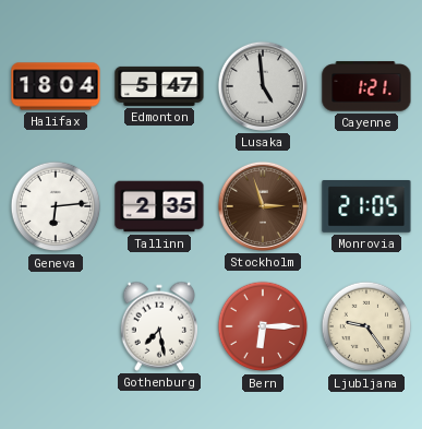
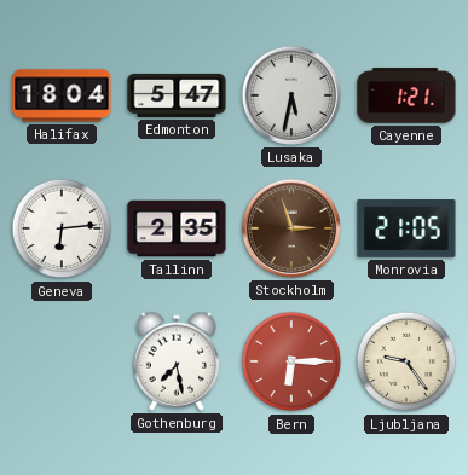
Lusaka: 4:59 -> 5:32
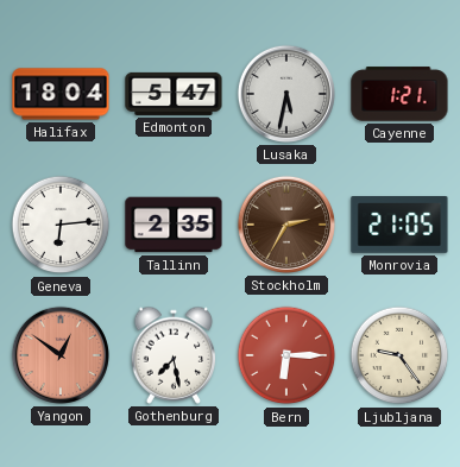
Stockholm: 2:57 -> 2:35
Yangon: none -> 12:51
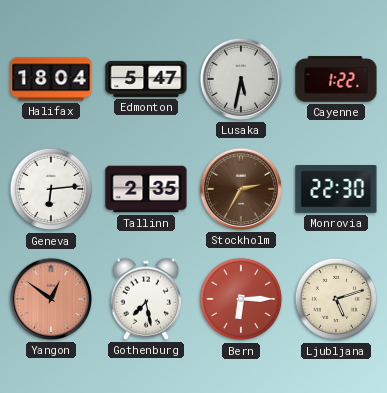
Cayenne: 1:21 -> 1:22
Monrovia: 21:05 -> 22:30
Ljubljana: 9:24 -> 5:12
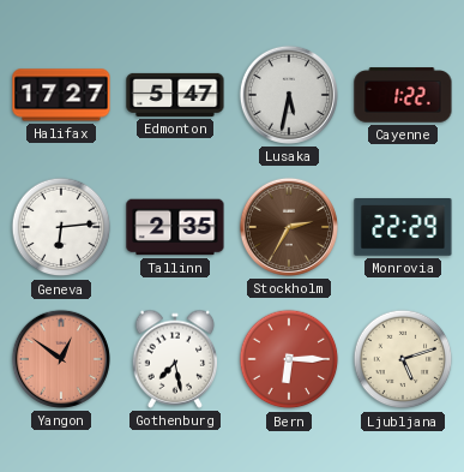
Halifax: 18:04 -> 17:27
Monrovia: 22:30 -> 22:29
